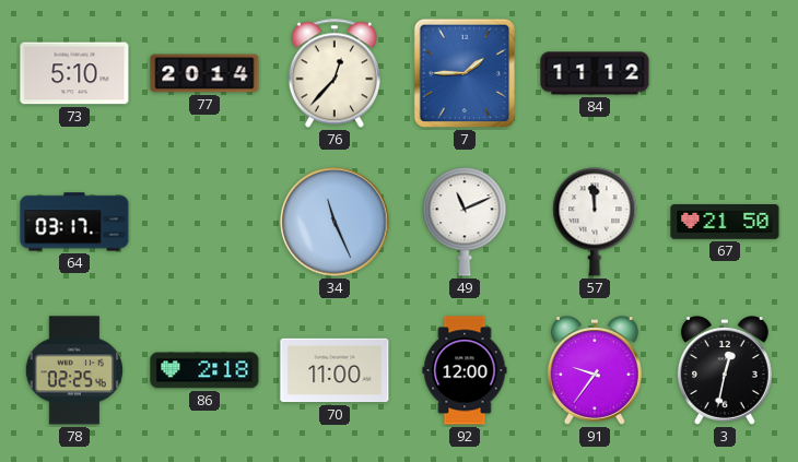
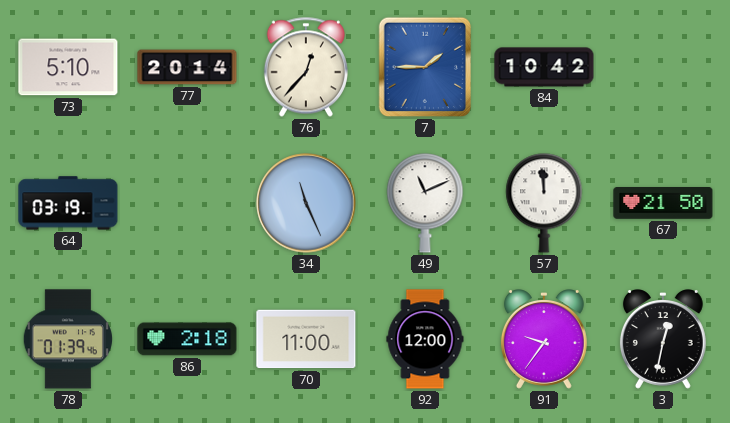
84: 11:12 -> 10:42
64: 03:17 -> 03:19
78: 02:25 -> 01:39
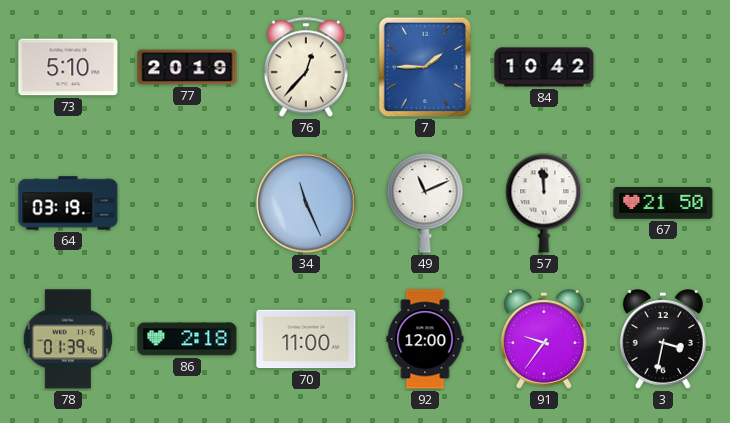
77: 20:14 -> 20:19
3: 12:32 -> 3:32
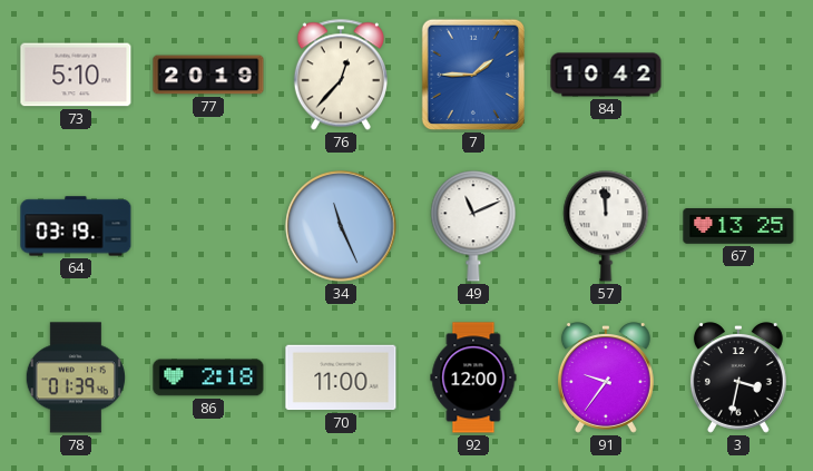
67: 21:50 -> 13:25
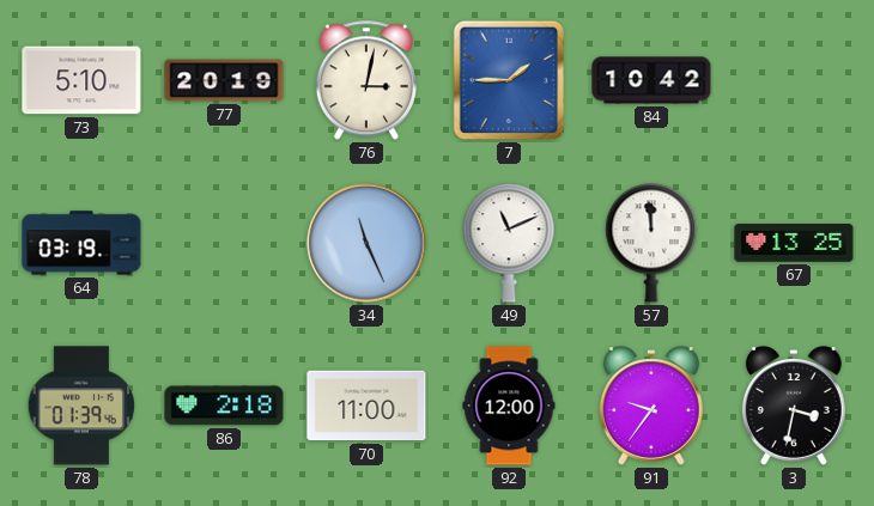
76: 12:37 -> 3:02
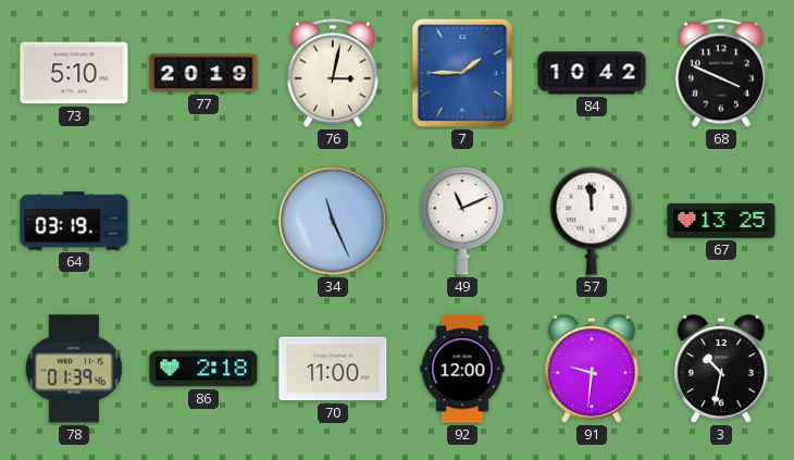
68: none -> 3:49
91: 9:36 -> 9:31
3: 3:32 -> 10:32
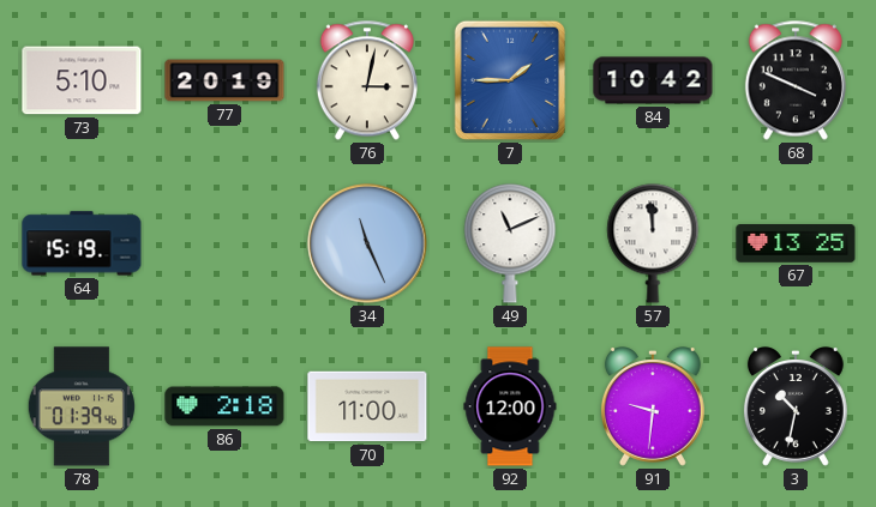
64: 03:19 -> 15:19
